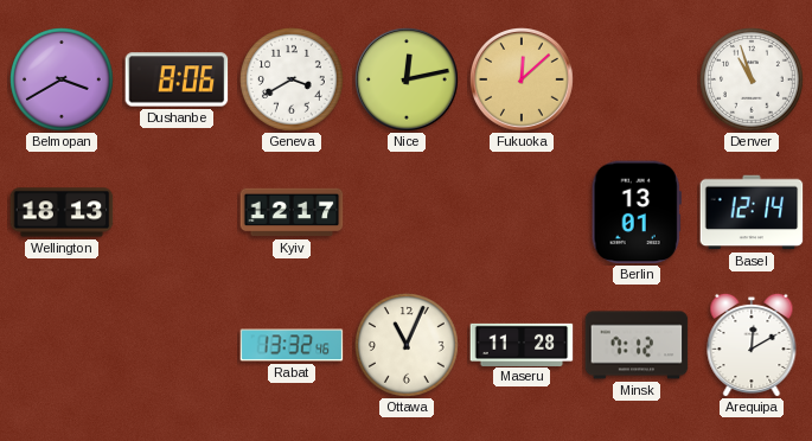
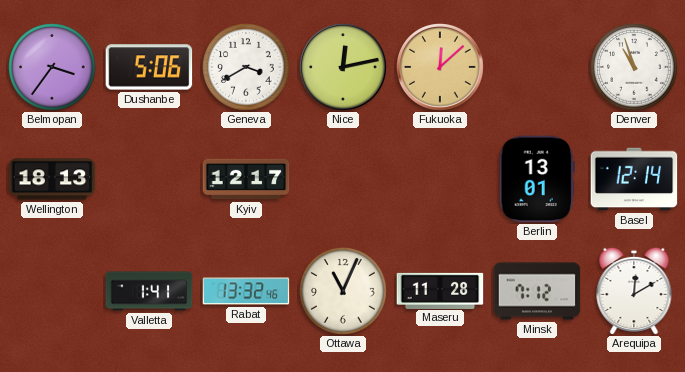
Belmopan: 3:40 -> 3:36
Dushanbe: 8:06 -> 5:06
Valletta: none -> 1:41
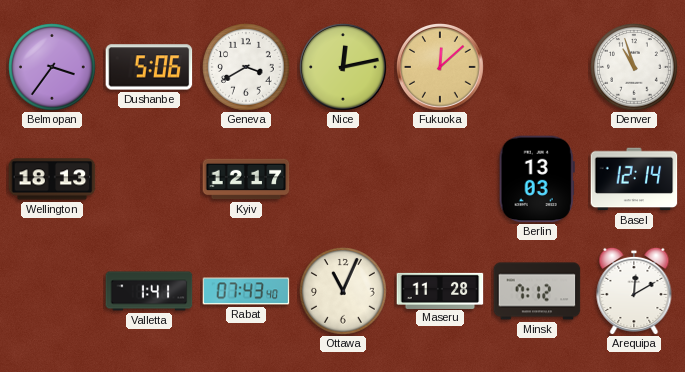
Berlin: 13:01 -> 13:03
Rabat: 13:32 -> 07:43
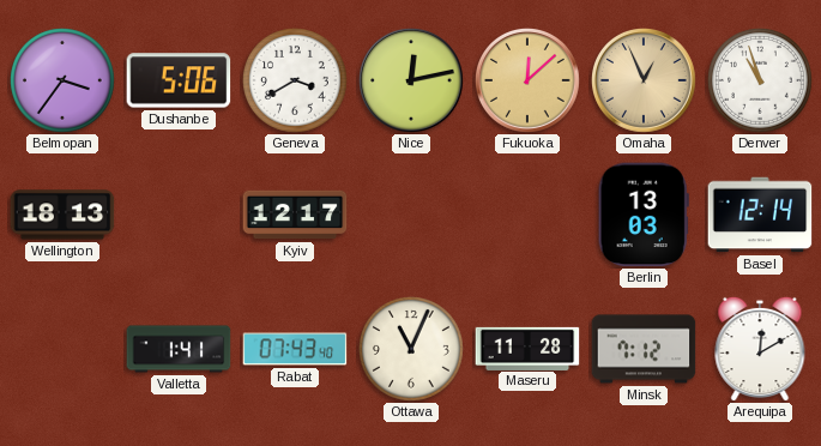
Omaha: none -> 12:56
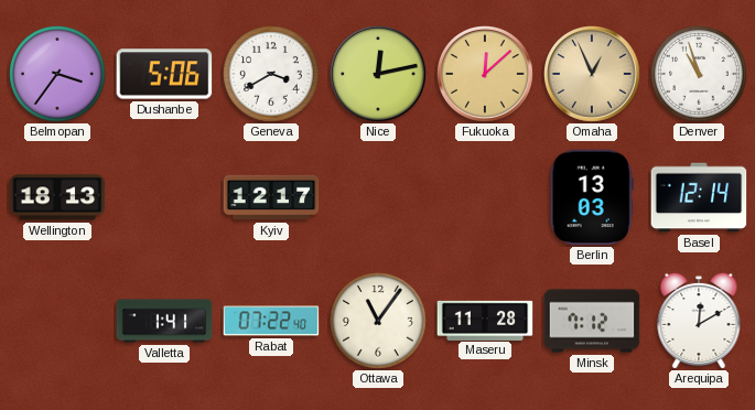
Rabat: 07:43 -> 07:22
Ottawa: 11:04 -> 11:06
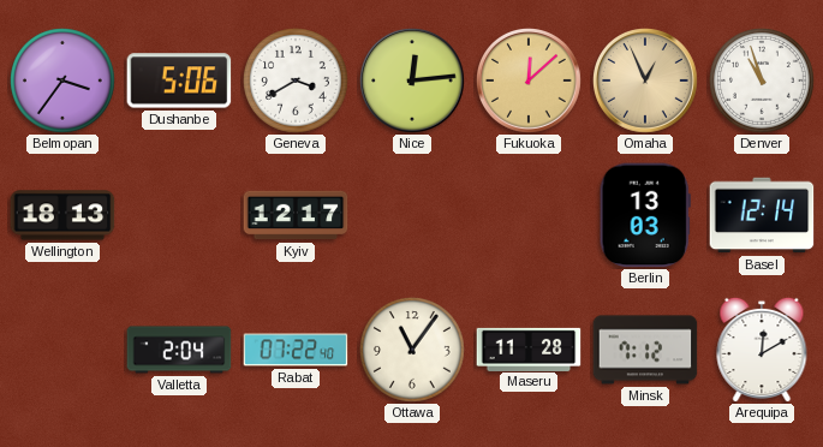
Nice: 12:13 -> 12:14
Valletta: 1:41 -> 2:04
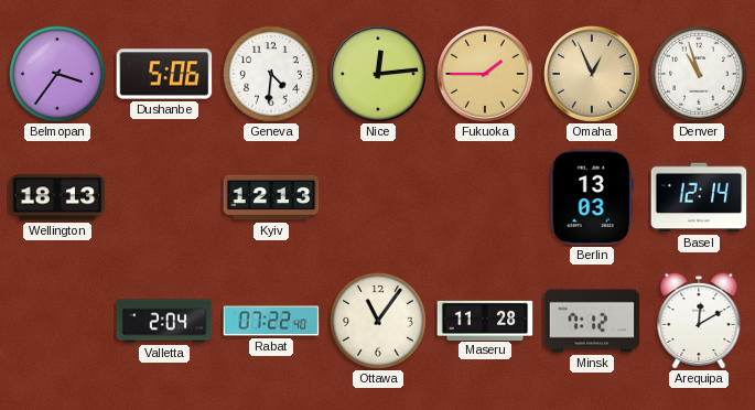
Geneva: 3:40 -> 4:31
Fukuoka: 12:08 -> 1:45
Kyiv: 12:17 -> 12:13
